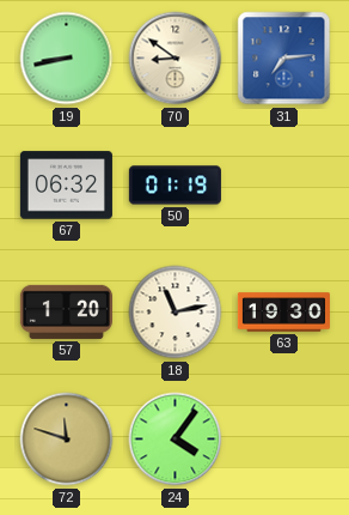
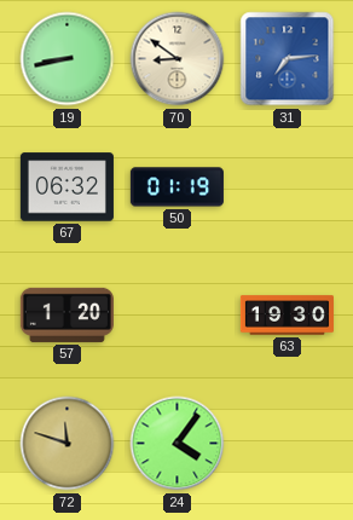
18: 11:13 -> none
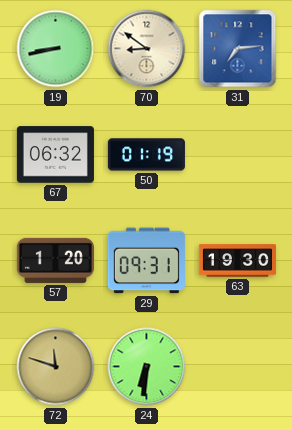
29: none -> 09:31
24: 4:06 -> 6:31
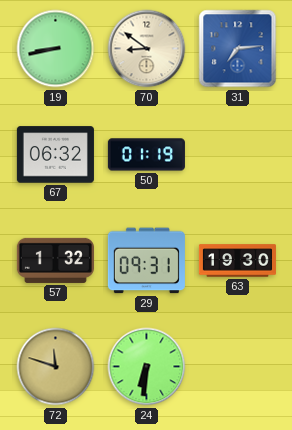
57: 1:20 -> 1:32
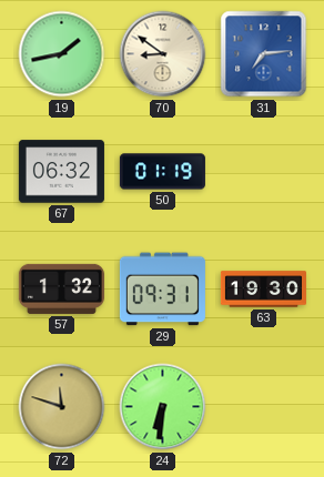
19: 8:43 -> 1:43
